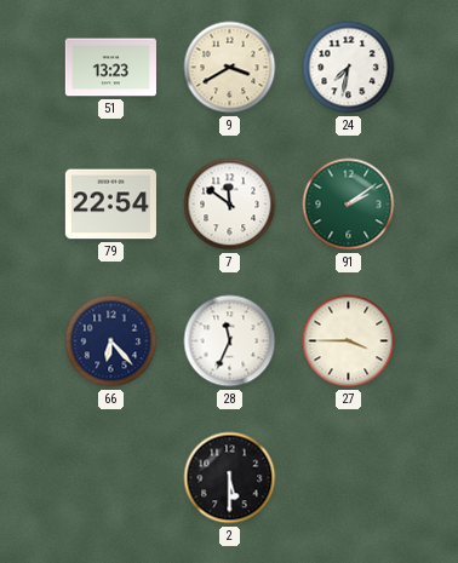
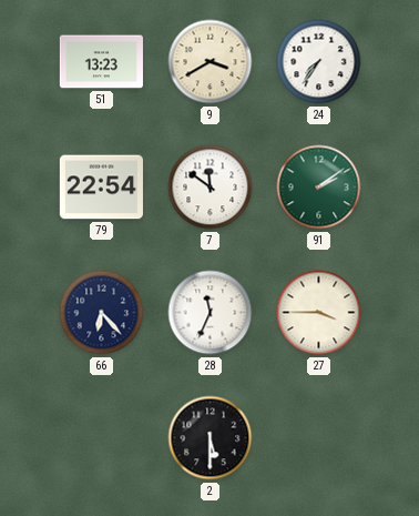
24: 7:32 -> 7:36
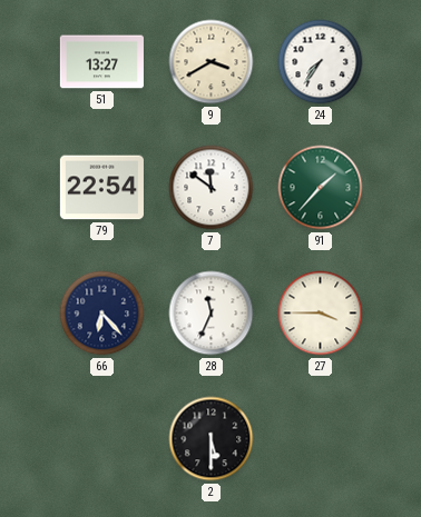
51: 13:23 -> 13:27
91: 2:09 -> 1:37
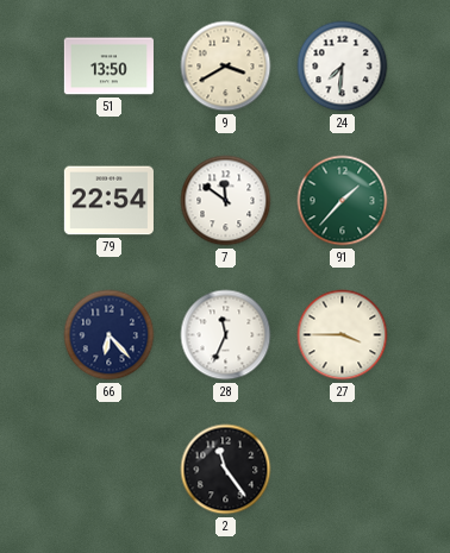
51: 13:27 -> 13:50
24: 7:36 -> 7:31
2: 5:30 -> 11:24
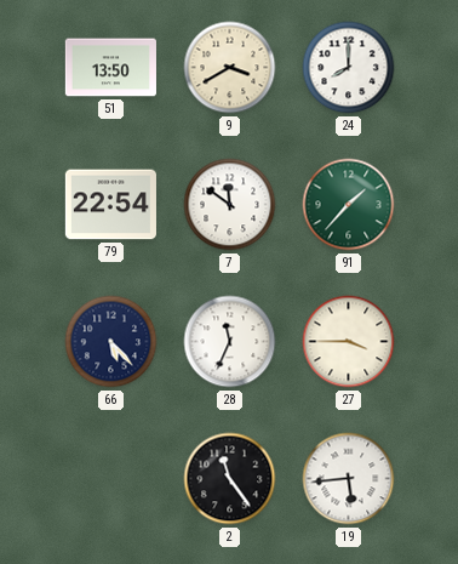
24: 7:31 -> 8:00
66: 6:23 -> 5:23
19: none -> 5:44
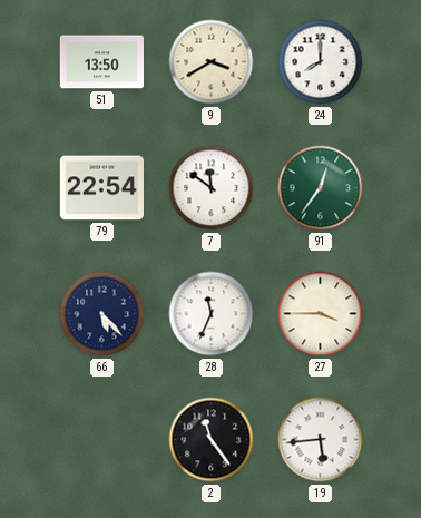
91: 1:37 -> 12:36
